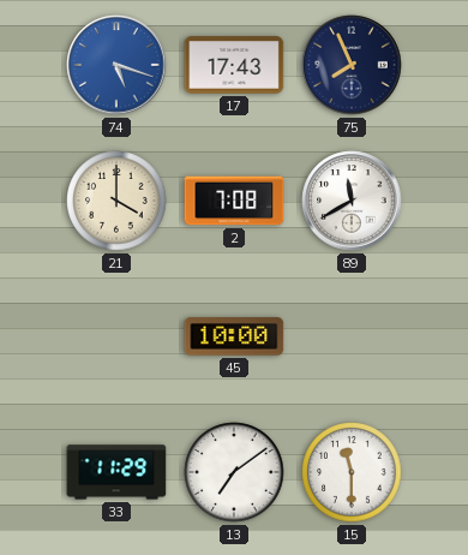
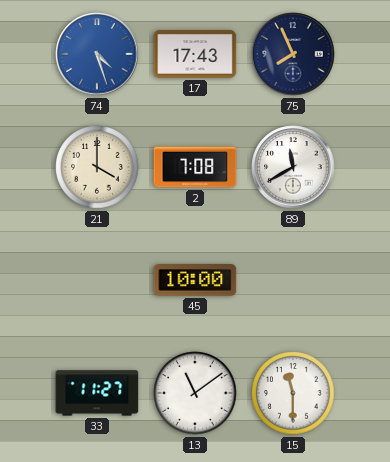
74: 5:18 -> 4:27
33: 11:29 -> 11:27
13: 7:09 -> 11:09
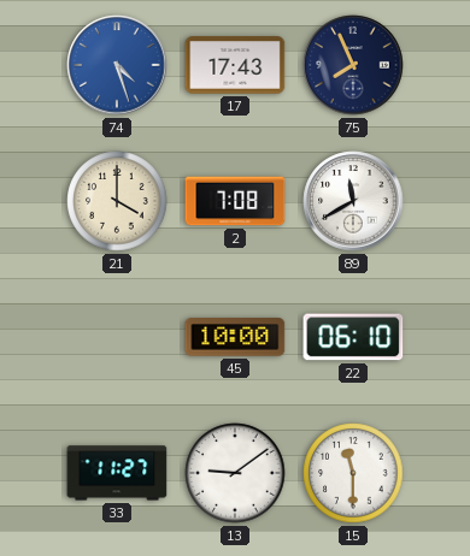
22: none -> 06:10
13: 11:09 -> 9:09
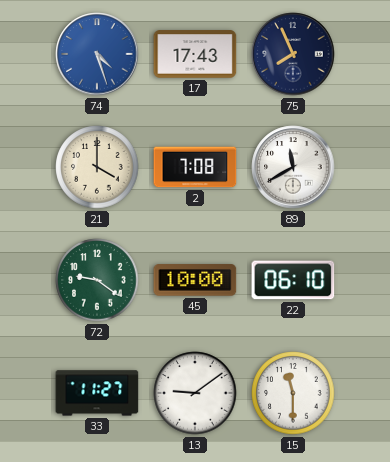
72: none -> 9:21
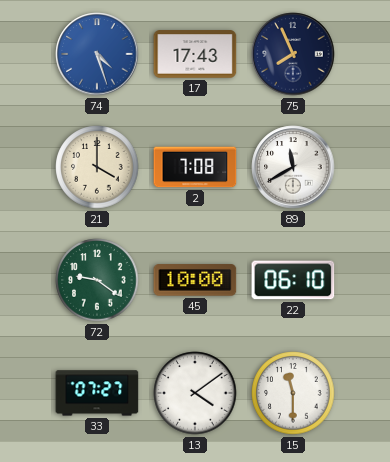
33: 11:27 -> 07:27
13: 9:09 -> 4:09
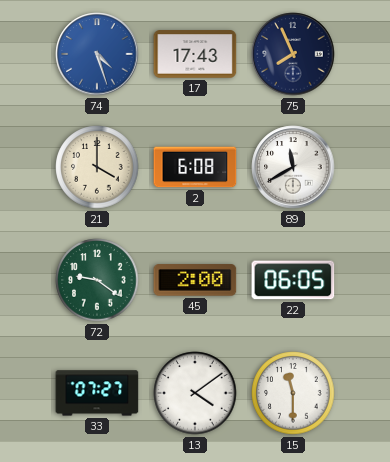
2: 7:08 -> 6:08
45: 10:00 -> 2:00
22: 06:10 -> 06:05
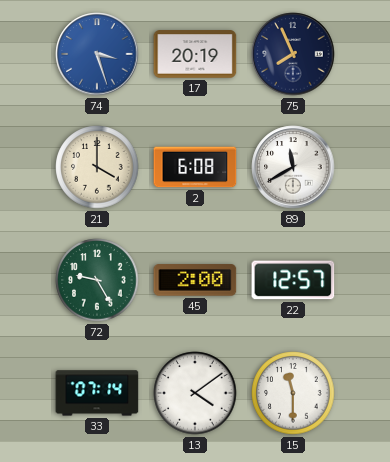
74: 4:27 -> 3:27
17: 17:43 -> 20:19
72: 9:21 -> 9:25
22: 06:05 -> 12:57
33: 07:27 -> 07:14
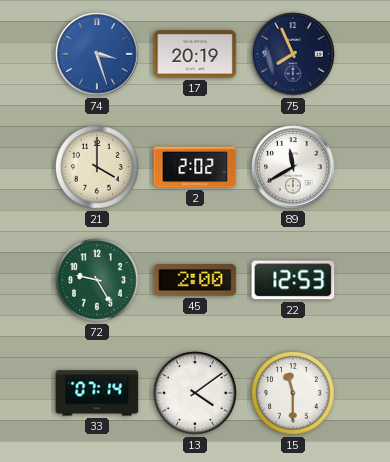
2: 6:08 -> 2:02
22: 12:57 -> 12:53
